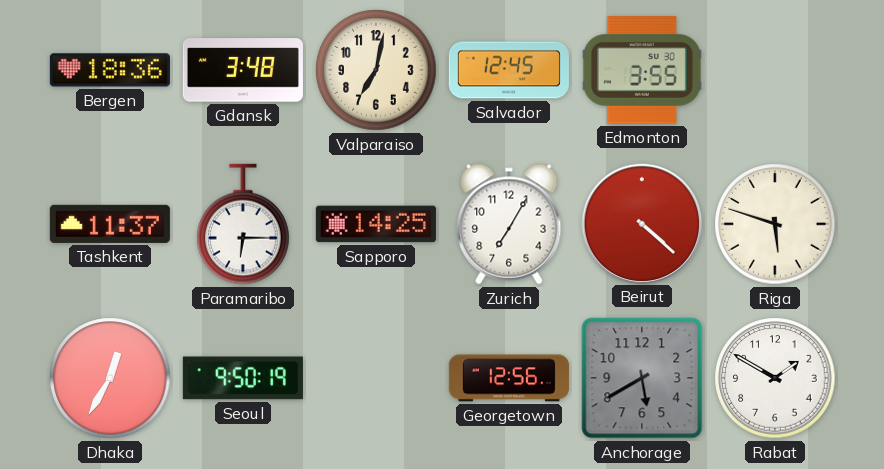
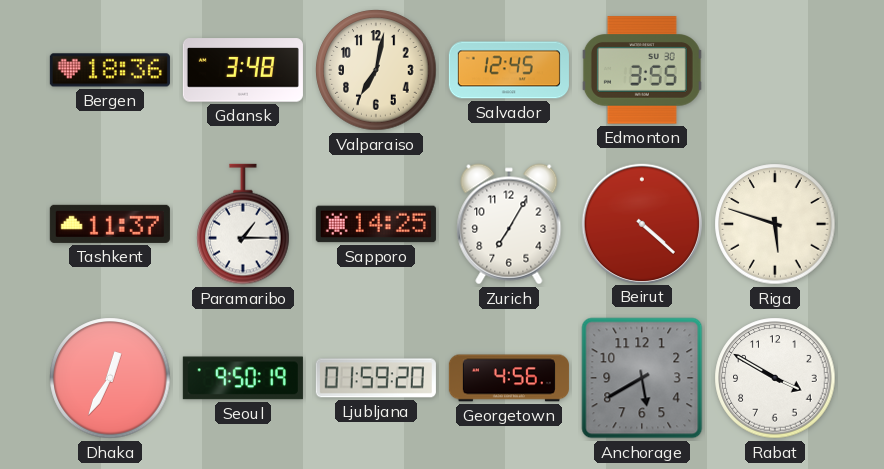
Paramaribo: 6:15 -> 1:15
Ljubljana: none -> 01:59
Georgetown: 12:56 -> 4:56
Rabat: 1:50 -> 3:50
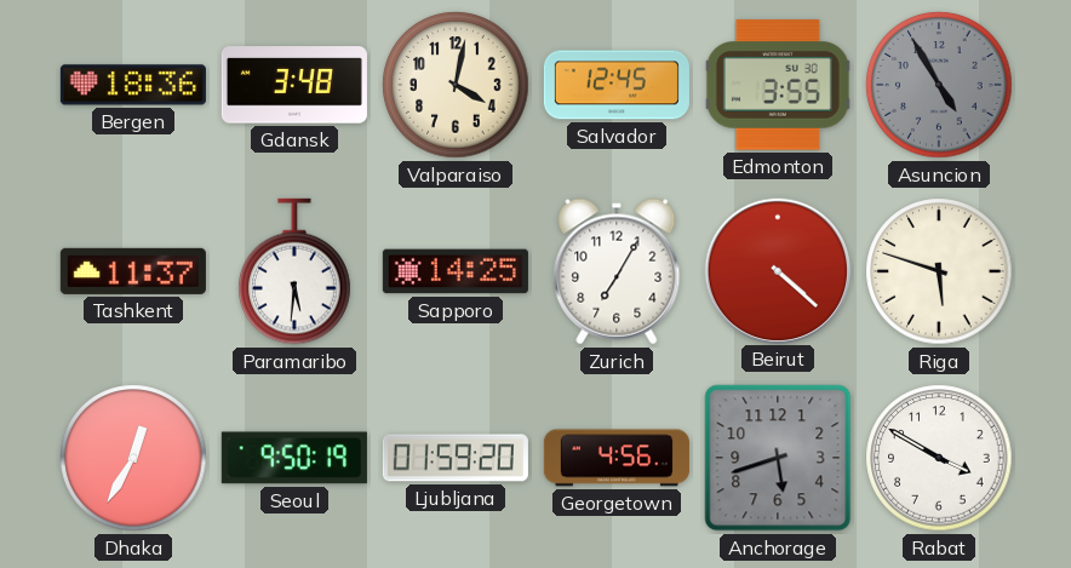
Valparaiso: 7:02 -> 4:02
Asuncion: none -> 4:55
Paramaribo: 1:15 -> 5:31
Anchorage: 5:40 -> 5:42
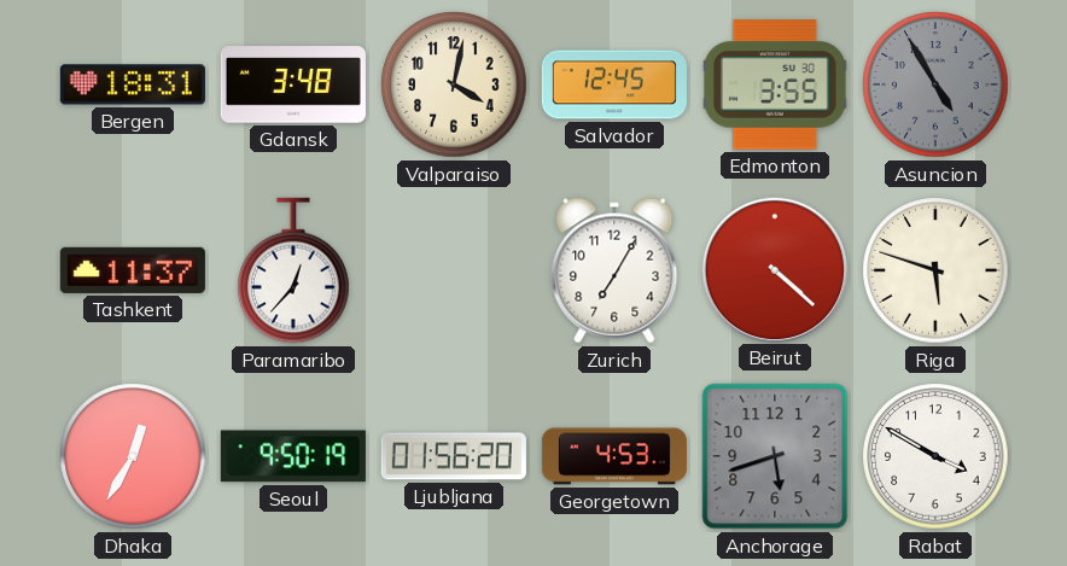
Bergen: 18:36 -> 18:31
Paramaribo: 5:31 -> 12:37
Sapporo: 14:25 -> none
Ljubljana: 01:59 -> 01:56
Georgetown: 4:56 -> 4:53
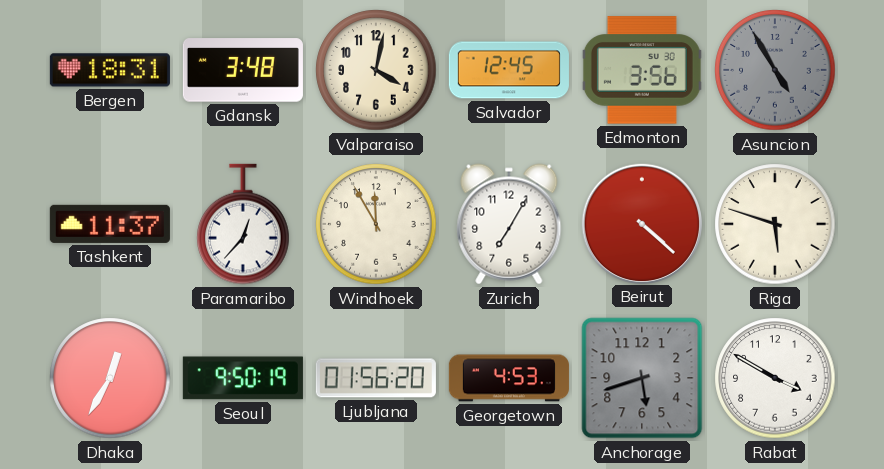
Edmonton: 3:55 -> 3:56
Windhoek: none -> 11:55
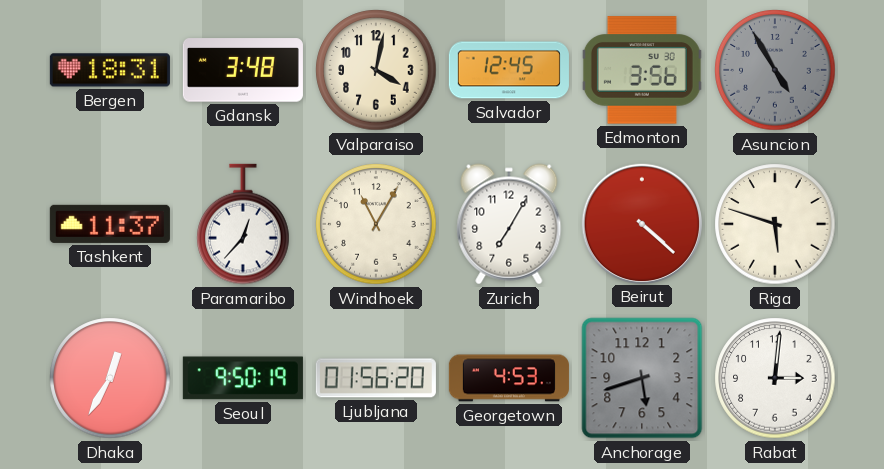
Windhoek: 11:55 -> 11:05
Rabat: 3:50 -> 3:01
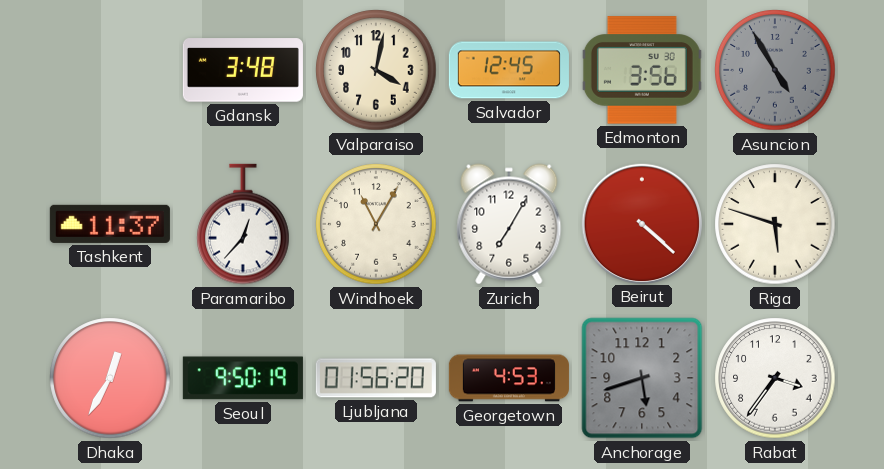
Bergen: 18:31 -> none
Rabat: 3:01 -> 3:36
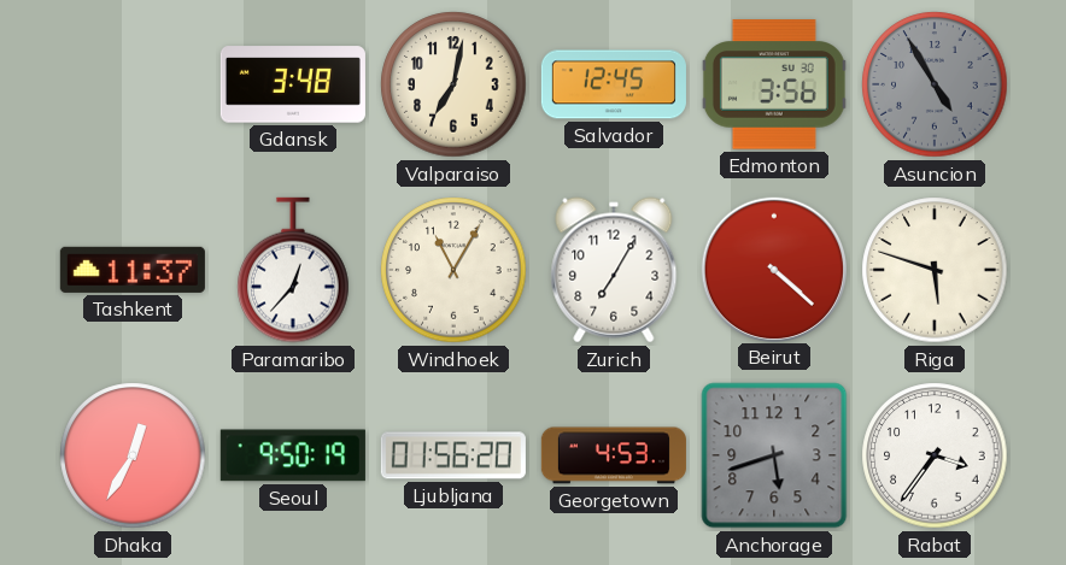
Valparaiso: 4:02 -> 7:02
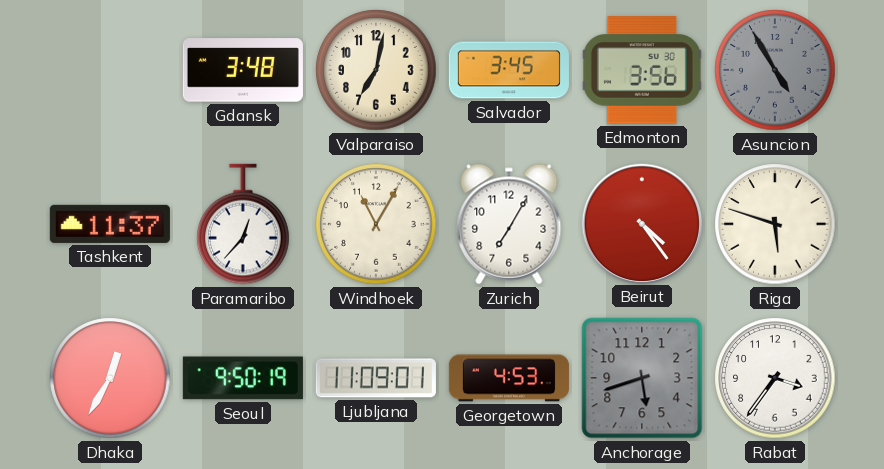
Salvador: 12:45 -> 3:45
Beirut: 4:22 -> 4:24
Ljubljana: 01:56 -> 11:09
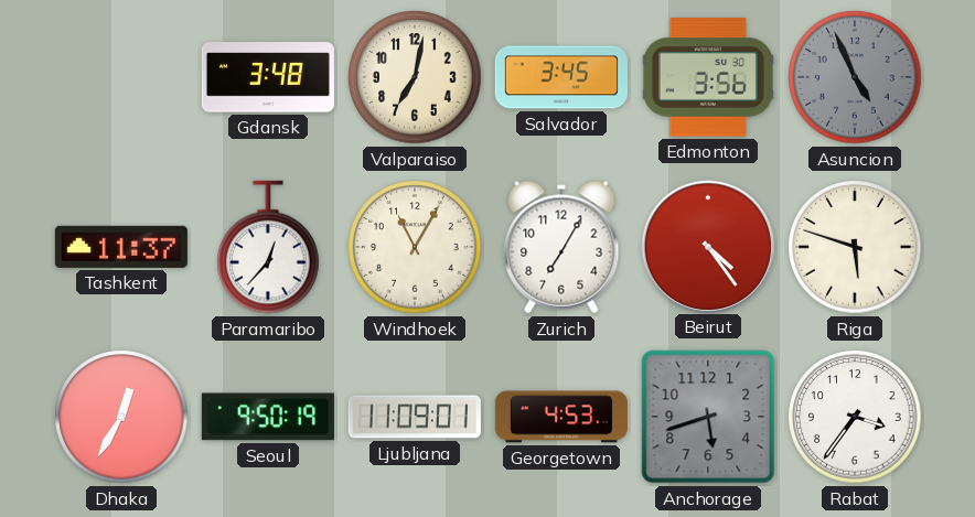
Asuncion: 4:55 -> 4:56
